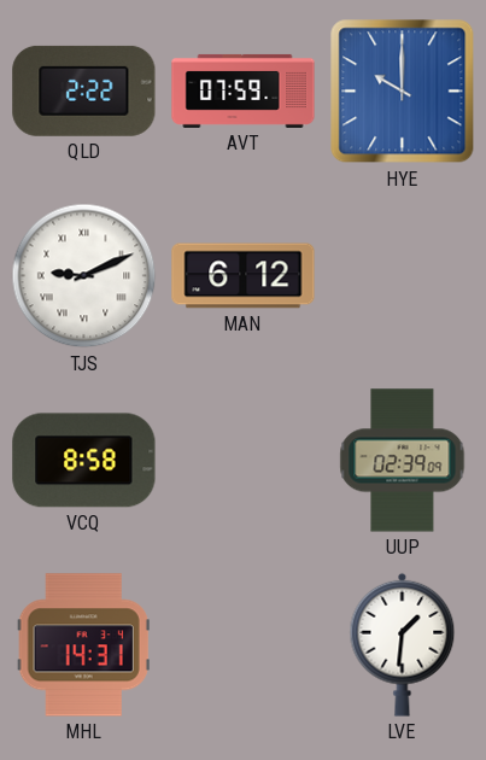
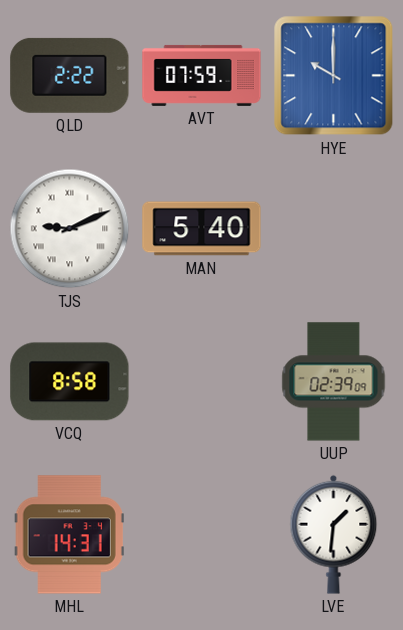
MAN: 6:12 -> 5:40
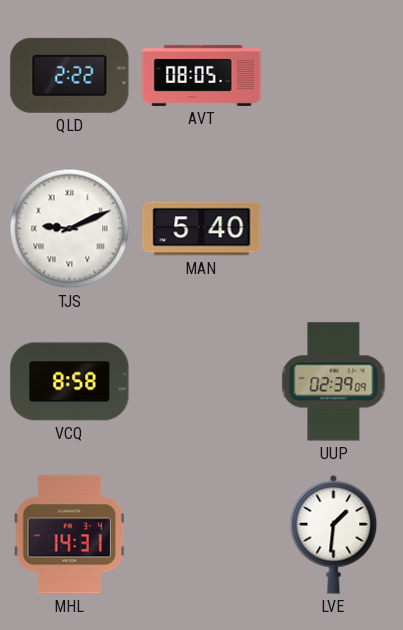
AVT: 07:59 -> 08:05
HYE: 10:00 -> none
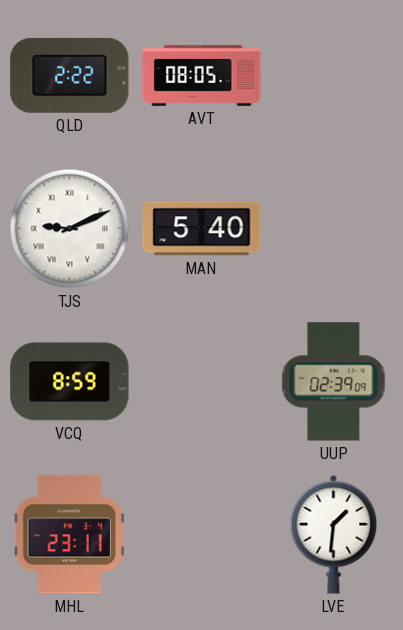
VCQ: 8:58 -> 8:59
MHL: 14:31 -> 23:11
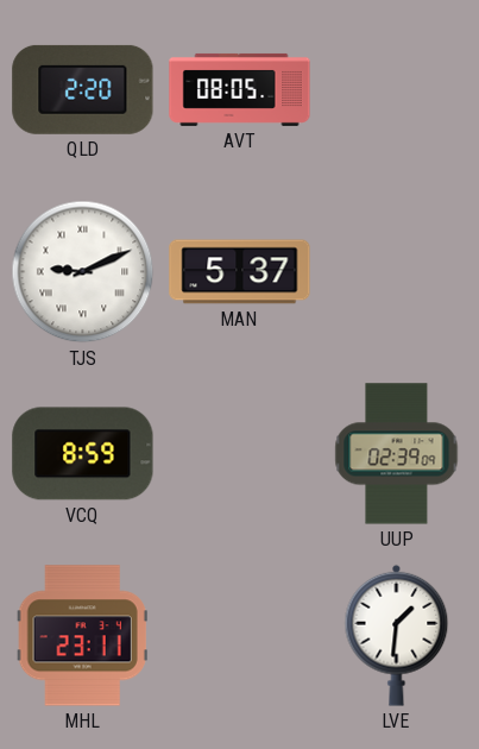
QLD: 2:22 -> 2:20
MAN: 5:40 -> 5:37
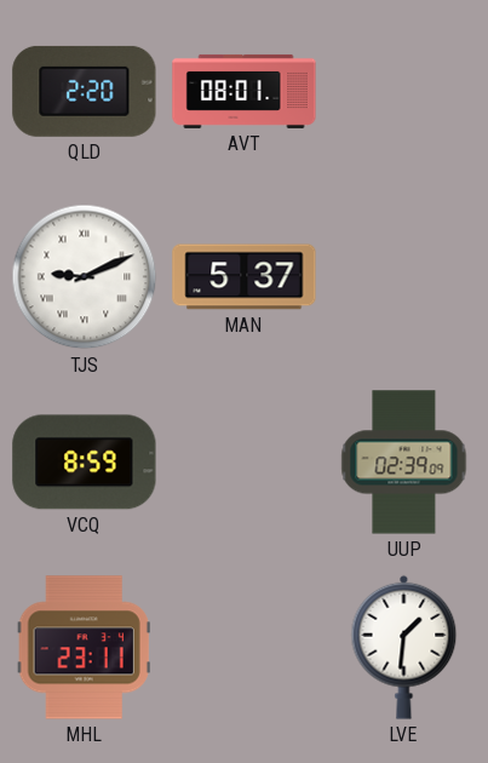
AVT: 08:05 -> 08:01
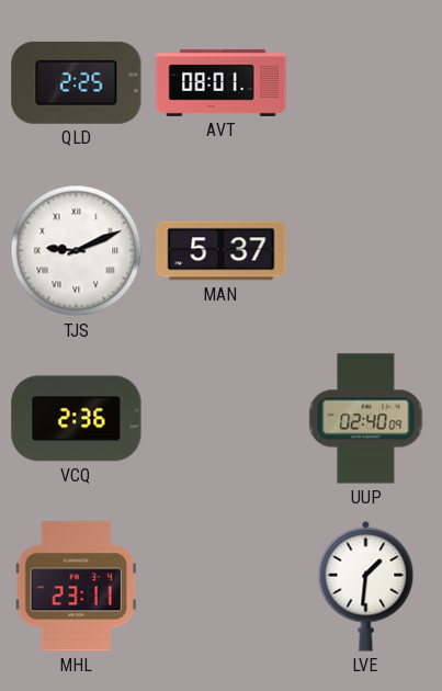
QLD: 2:20 -> 2:25
VCQ: 8:59 -> 2:36
UUP: 02:39 -> 02:40
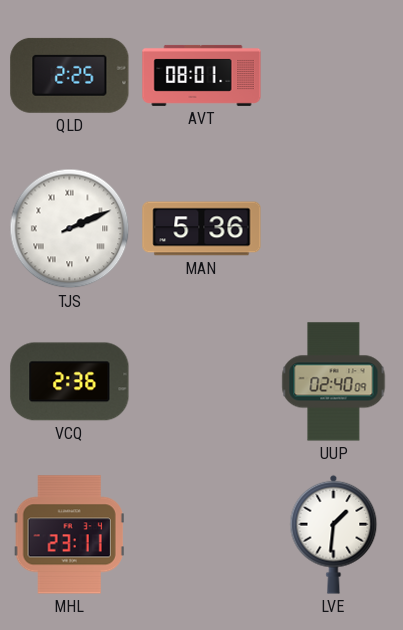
TJS: 9:11 -> 2:11
MAN: 5:37 -> 5:36
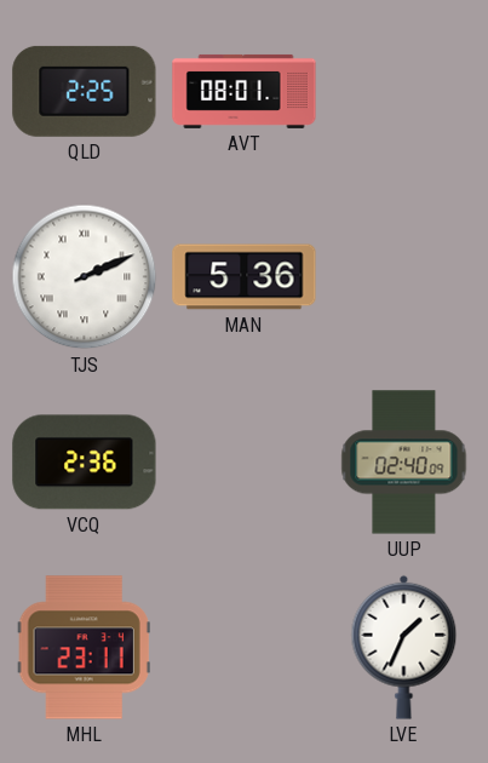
LVE: 1:31 -> 1:34
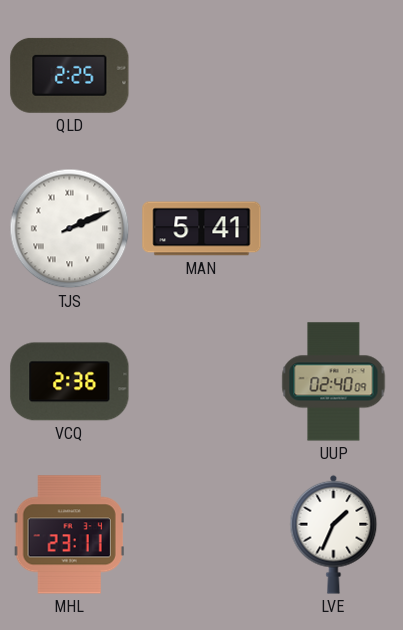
AVT: 08:01 -> none
MAN: 5:36 -> 5:41
